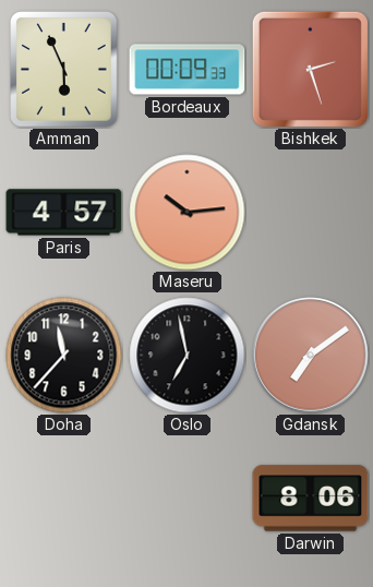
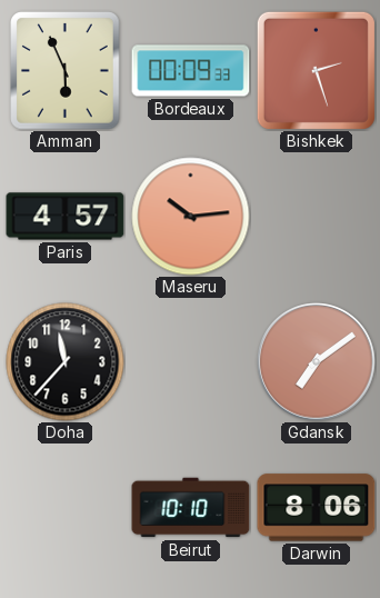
Oslo: 6:58 -> none
Beirut: none -> 10:10
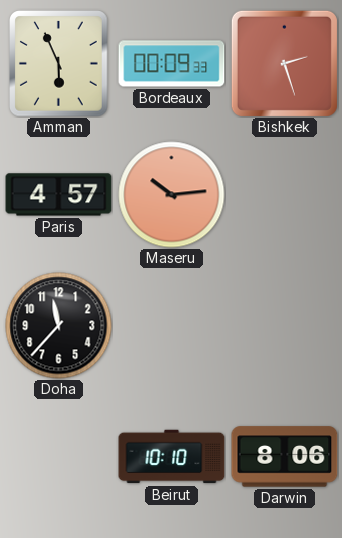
Gdansk: 7:09 -> none
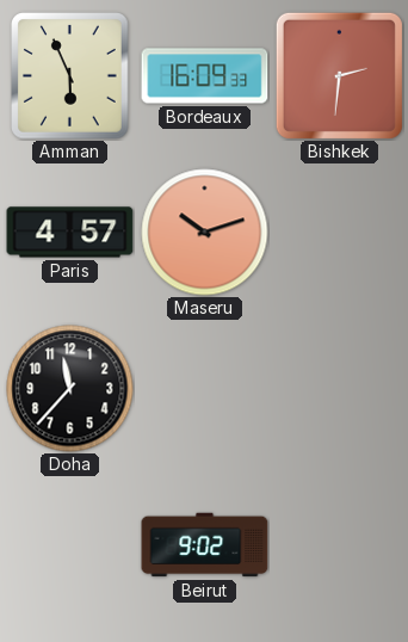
Bordeaux: 00:09 -> 16:09
Bishkek: 2:27 -> 2:31
Maseru: 10:14 -> 10:12
Beirut: 10:10 -> 9:02
Darwin: 8:06 -> none
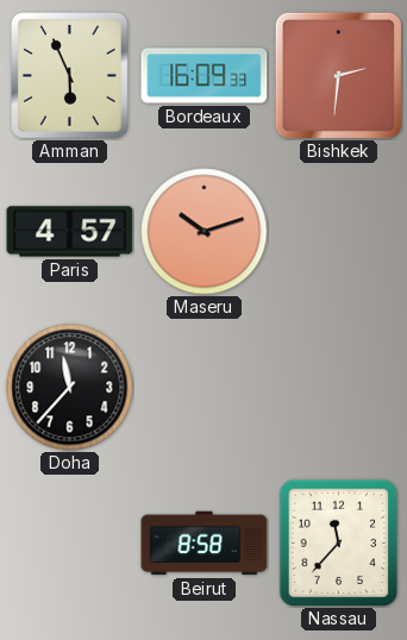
Beirut: 9:02 -> 8:58
Nassau: none -> 11:37
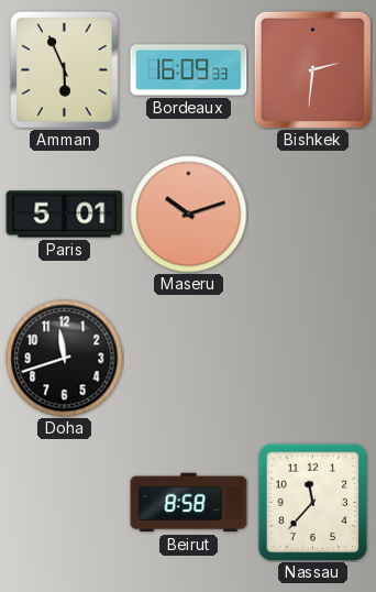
Paris: 4:57 -> 5:01
Doha: 11:37 -> 11:42
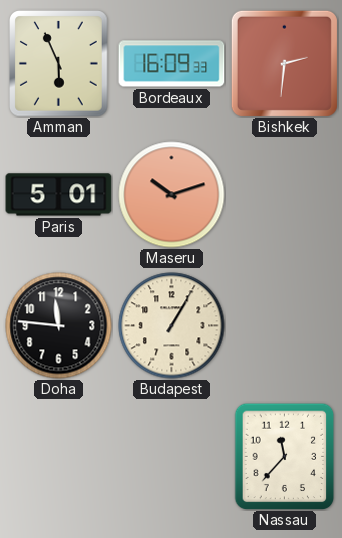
Doha: 11:42 -> 11:46
Budapest: none -> 1:05
Beirut: 8:58 -> none
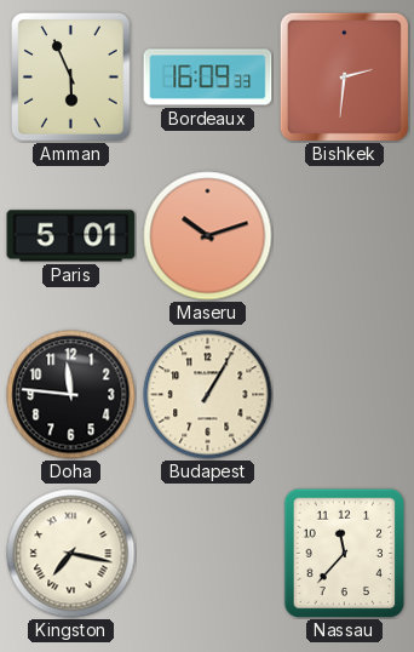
Kingston: none -> 7:17
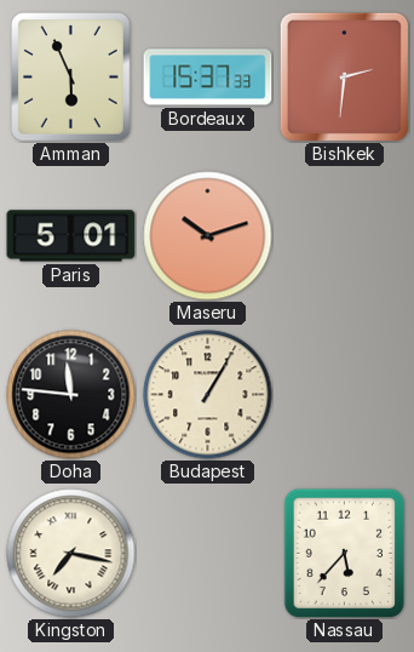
Bordeaux: 16:09 -> 15:37
Nassau: 11:37 -> 5:37
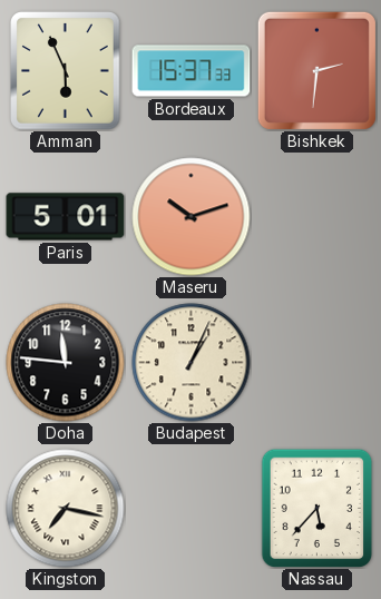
Budapest: 1:05 -> 1:04
